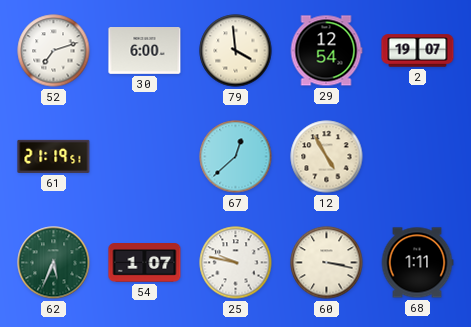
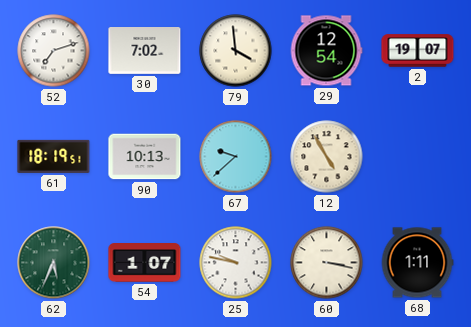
30: 6:00 -> 7:02
61: 21:19 -> 18:19
90: none -> 10:13
67: 12:38 -> 9:38
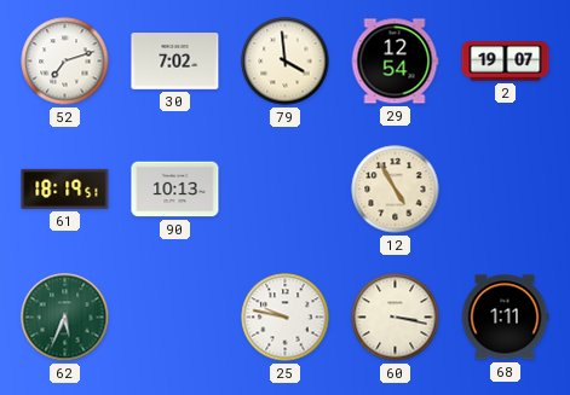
67: 9:38 -> none
54: 1:07 -> none
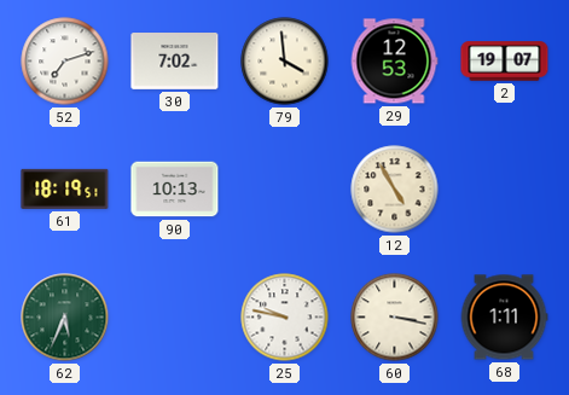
29: 12:54 -> 12:53
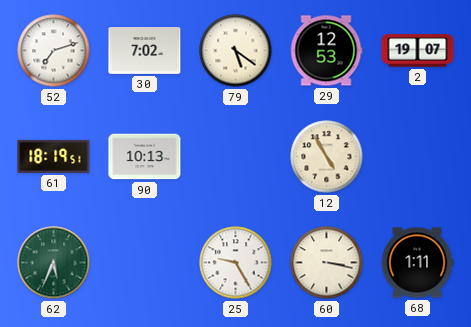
79: 3:59 -> 5:21
25: 9:47 -> 9:25
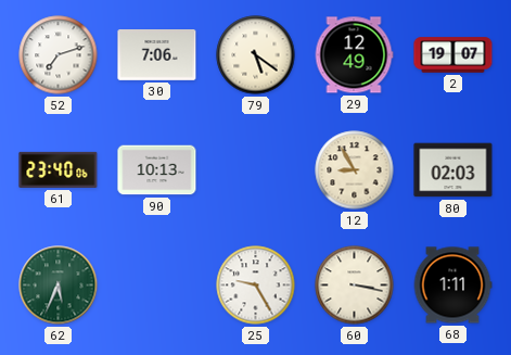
30: 7:02 -> 7:06
29: 12:53 -> 12:49
61: 18:19 -> 23:40
12: 4:55 -> 8:55
80: none -> 02:03
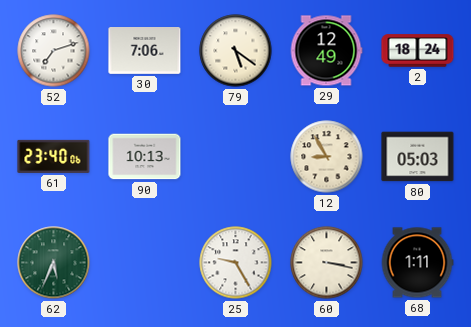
2: 19:07 -> 18:24
80: 02:03 -> 05:03
